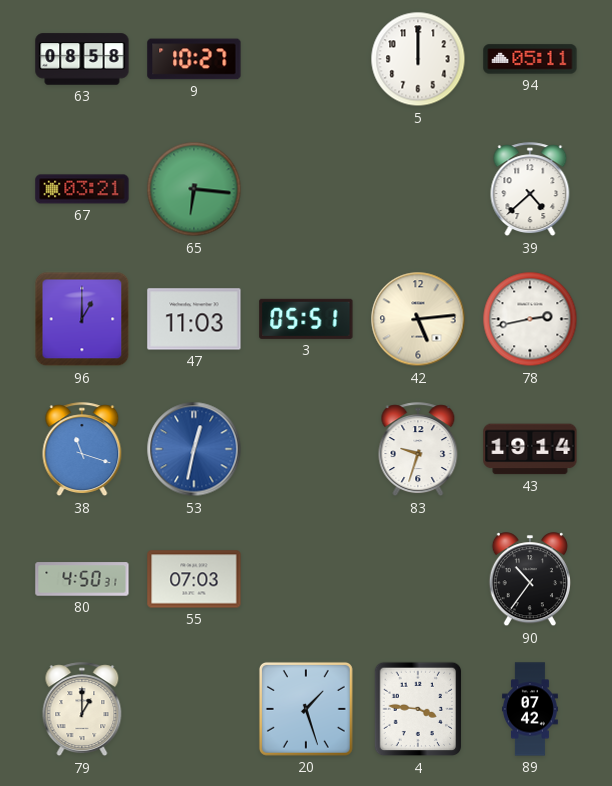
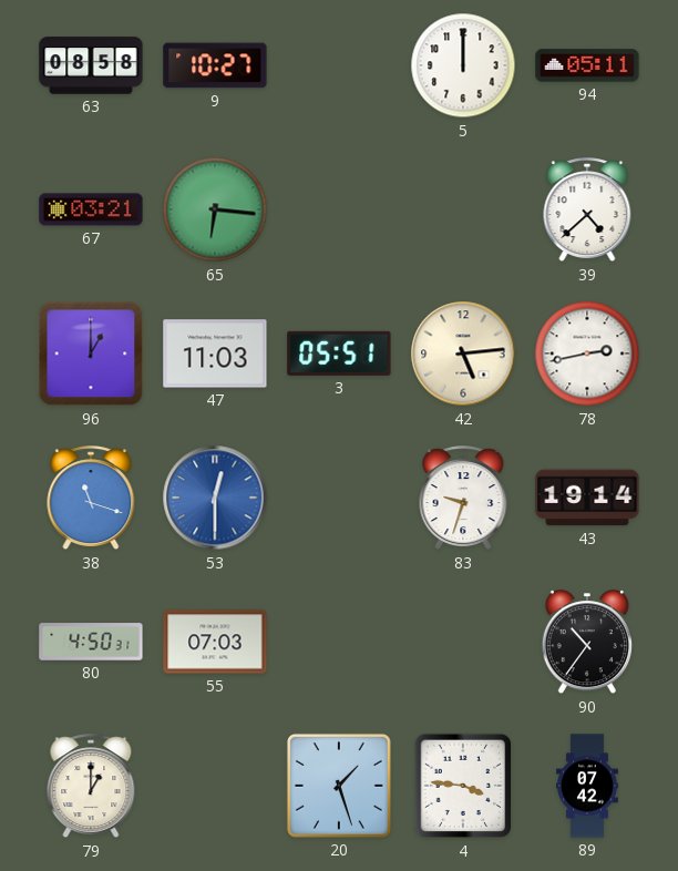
53: 12:32 -> 12:30
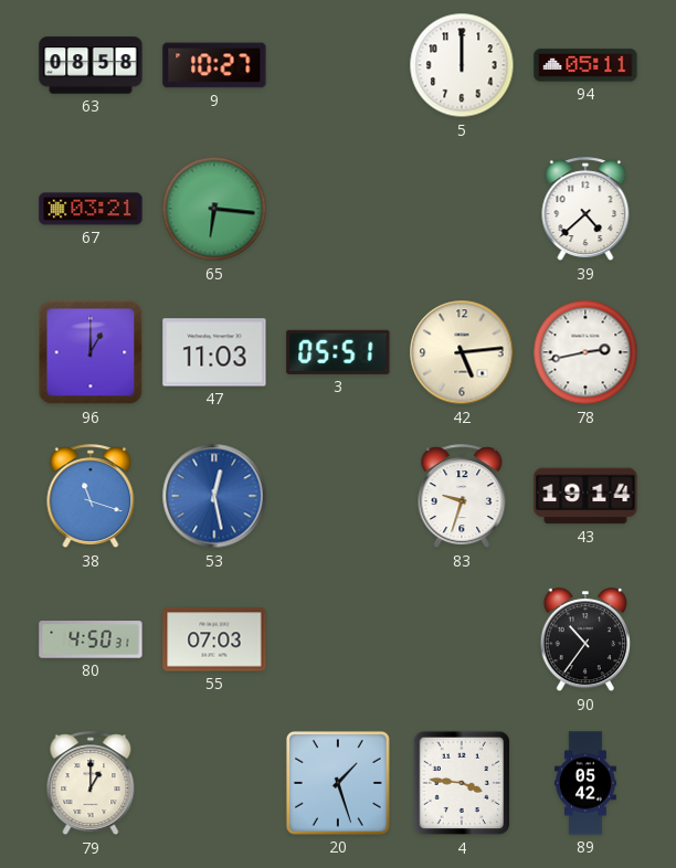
53: 12:30 -> 12:28
89: 07:42 -> 05:42
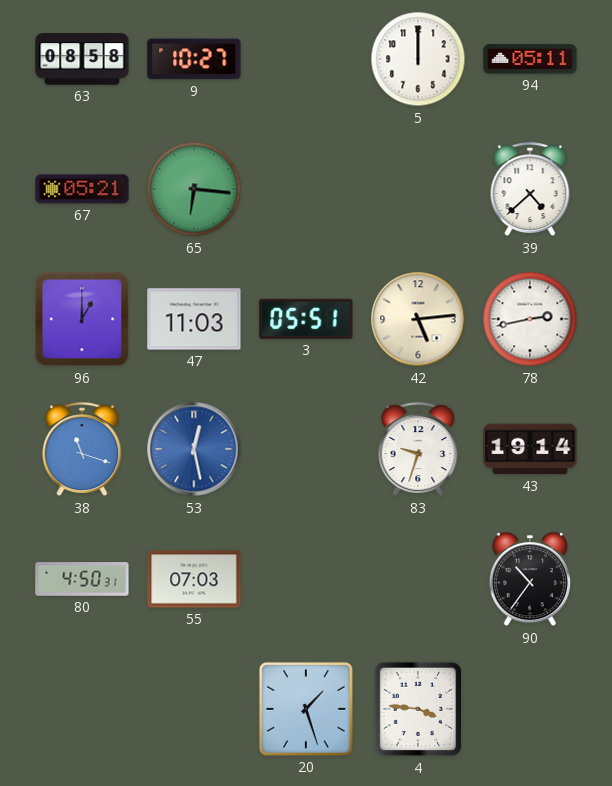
67: 03:21 -> 05:21
79: 1:00 -> none
89: 05:42 -> none
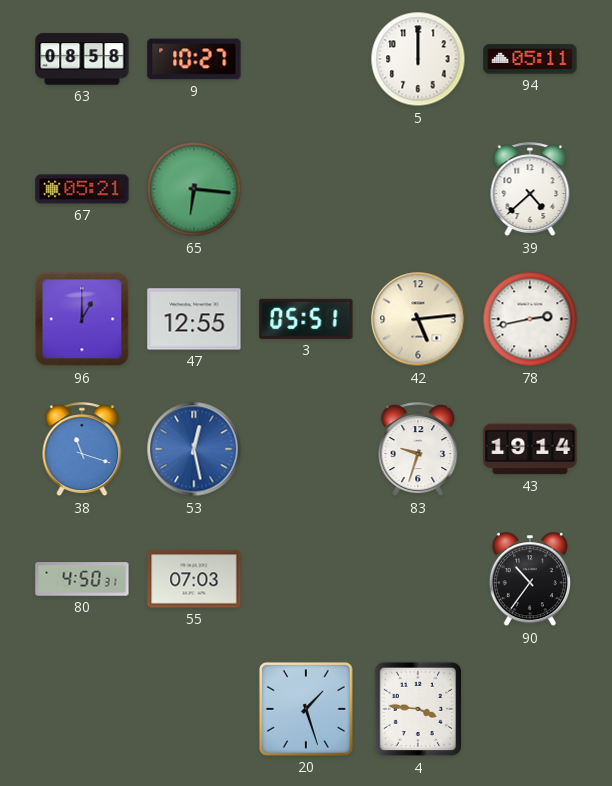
47: 11:03 -> 12:55
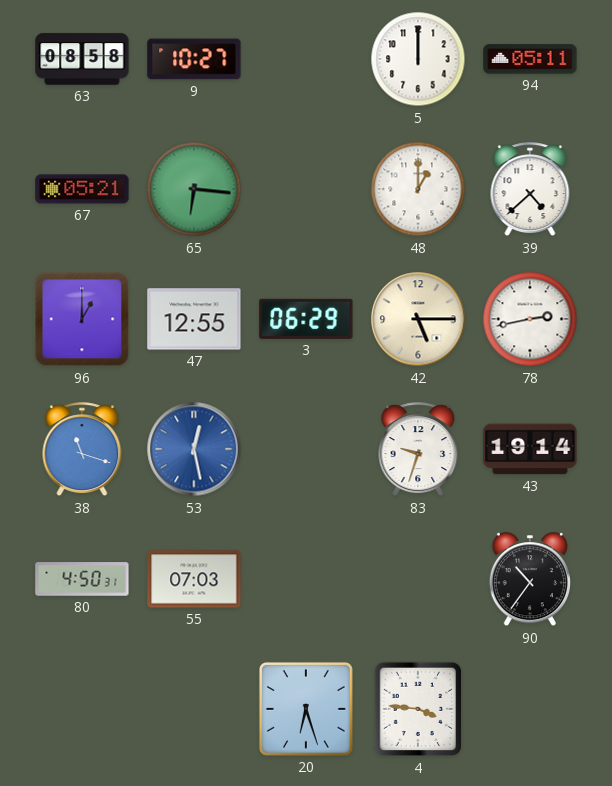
48: none -> 1:00
3: 05:51 -> 06:29
42: 5:14 -> 5:15
20: 1:27 -> 6:27
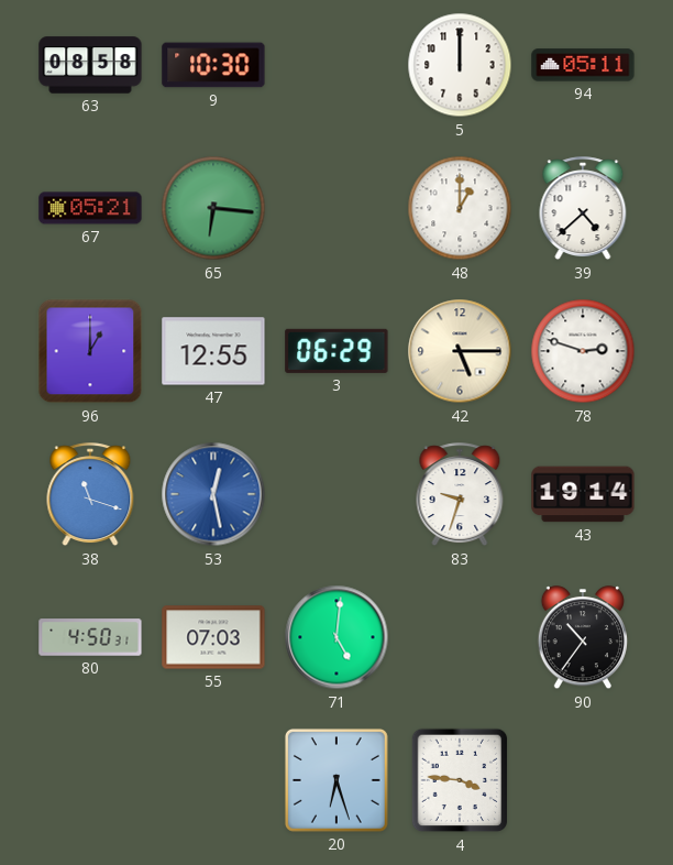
9: 10:27 -> 10:30
78: 2:43 -> 2:48
71: none -> 5:01
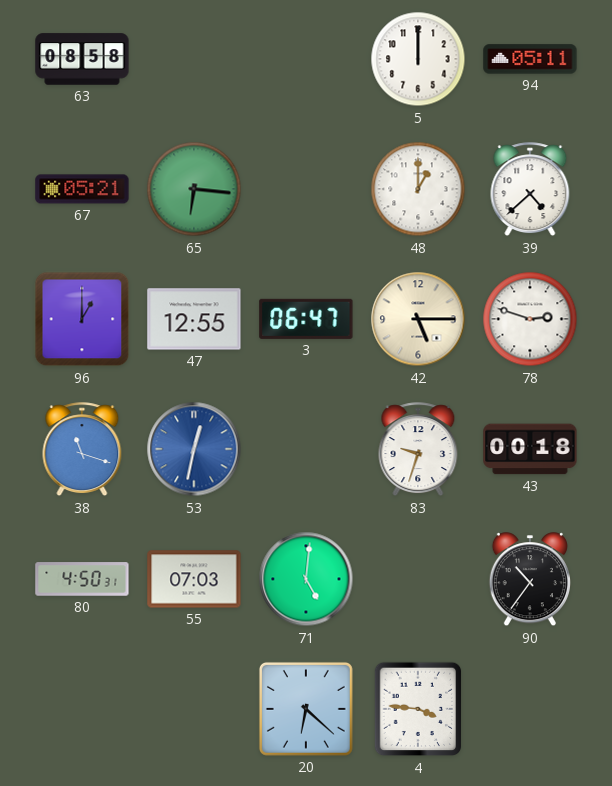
9: 10:30 -> none
3: 06:29 -> 06:47
53: 12:28 -> 12:32
43: 19:14 -> 00:18
20: 6:27 -> 6:22
